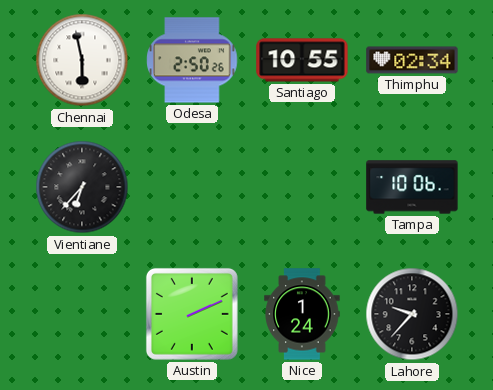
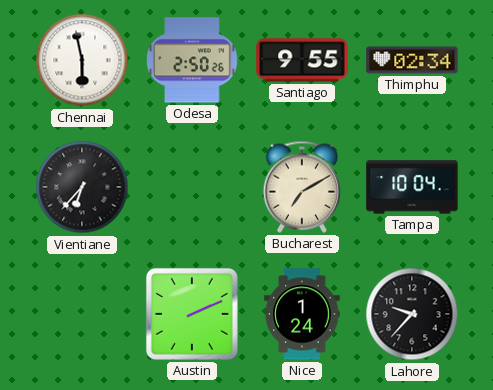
Santiago: 10:55 -> 9:55
Bucharest: none -> 7:10
Tampa: 10:06 -> 10:04
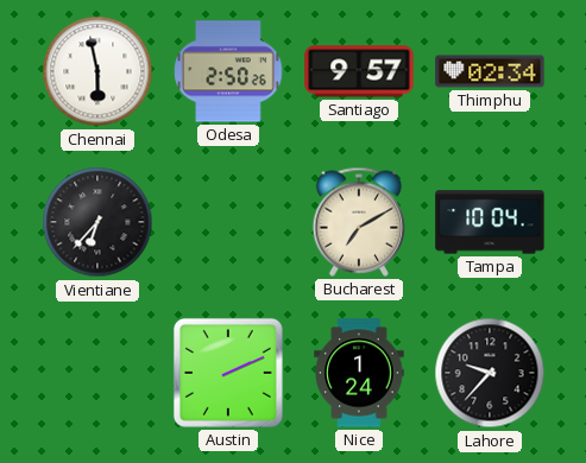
Santiago: 9:55 -> 9:57
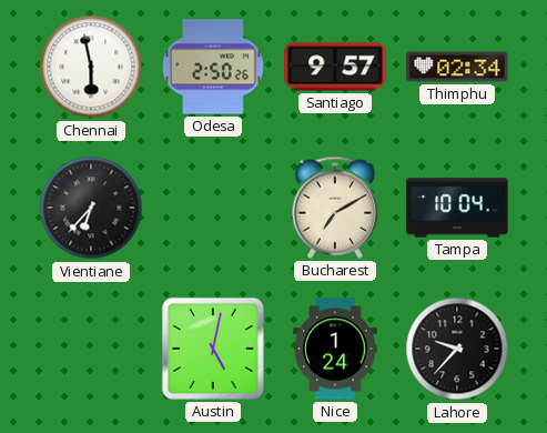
Austin: 2:11 -> 5:02
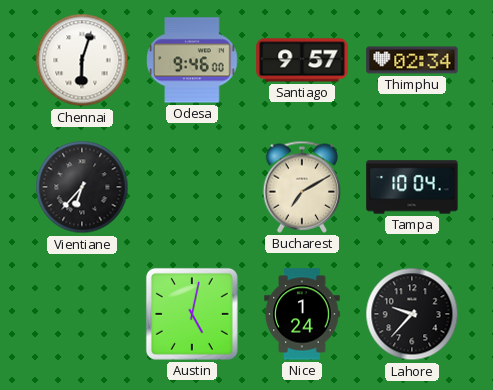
Chennai: 5:58 -> 6:03
Odesa: 2:50 -> 9:46
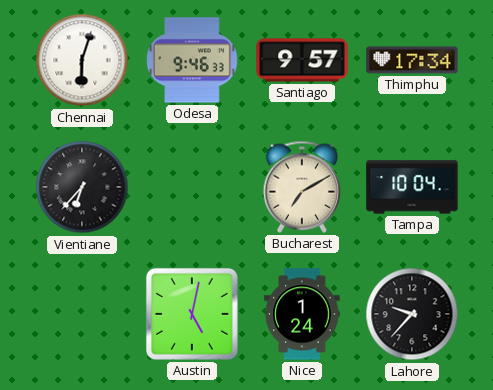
Odesa: 9:46:00 -> 9:46:33
Thimphu: 02:34 -> 17:34
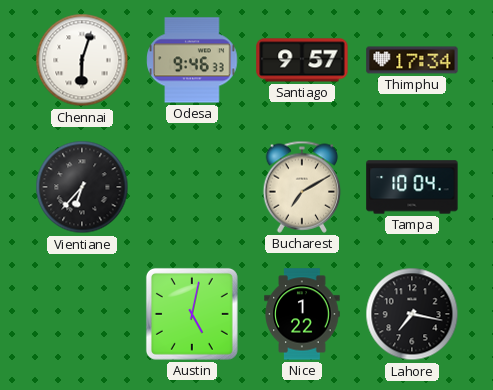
Nice: 1:24 -> 1:22
Lahore: 9:37 -> 7:17
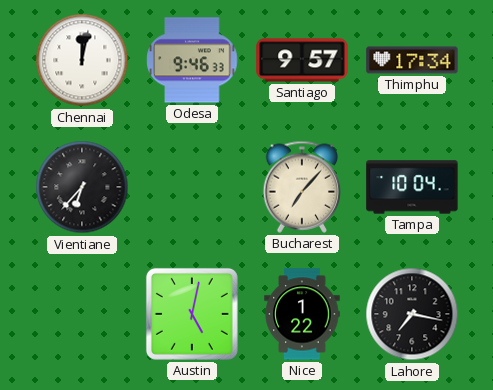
Chennai: 6:03 -> 12:02
Bucharest: 7:10 -> 7:07
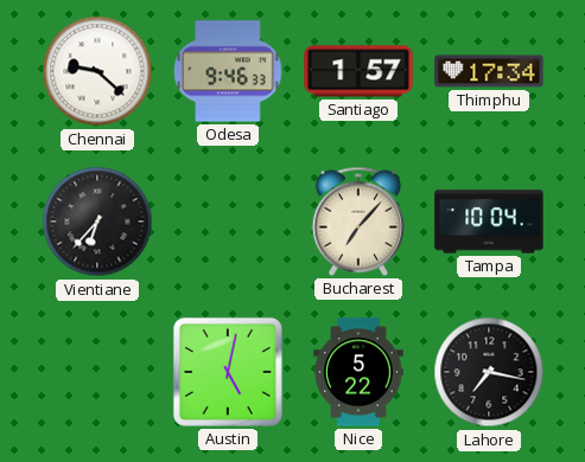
Chennai: 12:02 -> 9:22
Santiago: 9:57 -> 1:57
Nice: 1:22 -> 5:22
